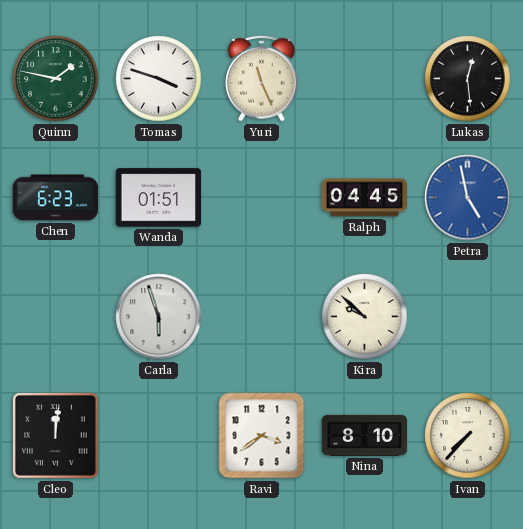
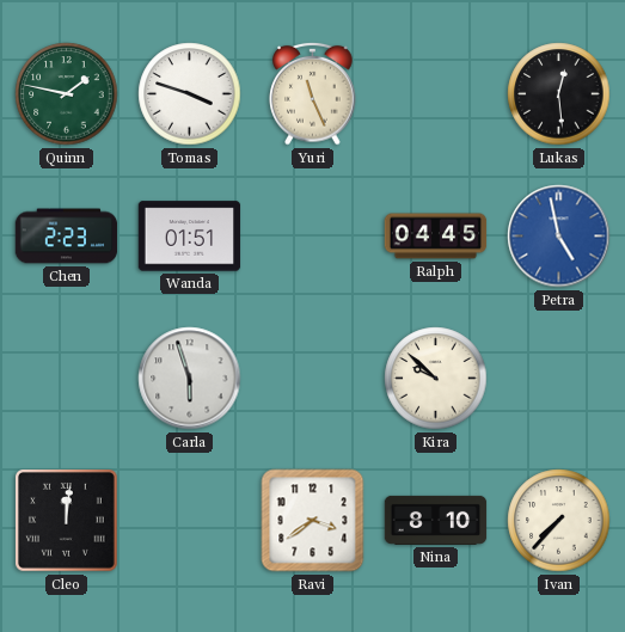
Chen: 6:23 -> 2:23
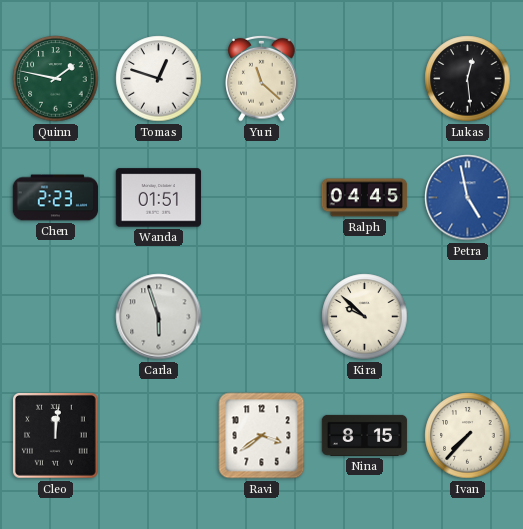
Tomas: 3:48 -> 12:48
Yuri: 11:26 -> 11:22
Nina: 8:10 -> 8:15
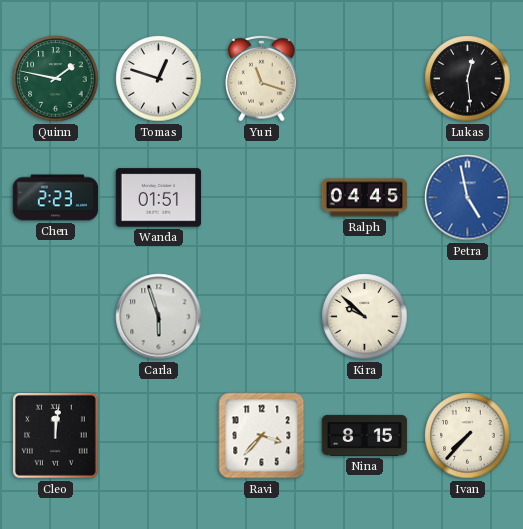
Yuri: 11:22 -> 11:18
Ravi: 3:39 -> 3:37
